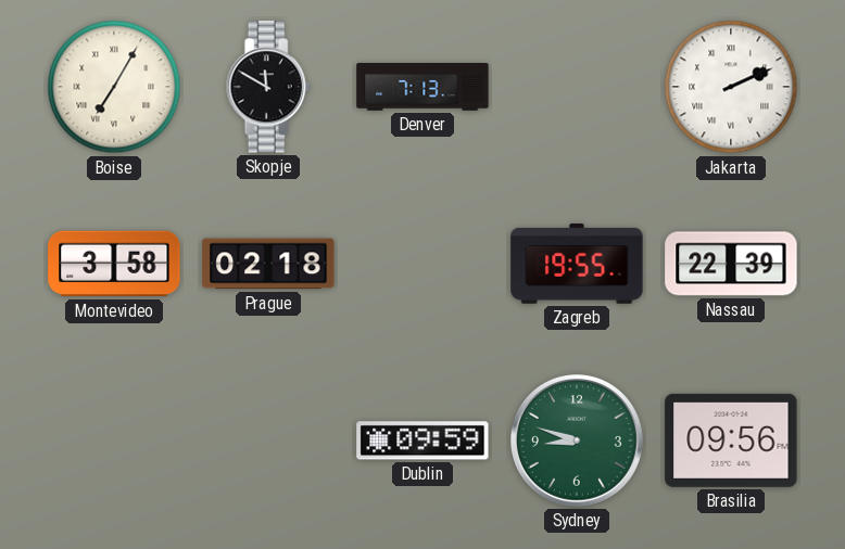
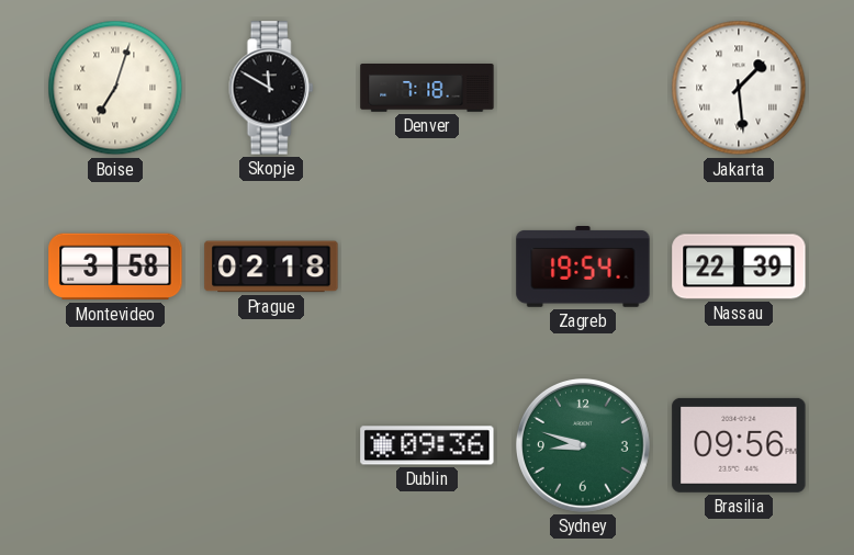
Boise: 7:05 -> 7:03
Denver: 7:13 -> 7:18
Jakarta: 2:11 -> 1:29
Zagreb: 19:55 -> 19:54
Dublin: 09:59 -> 09:36
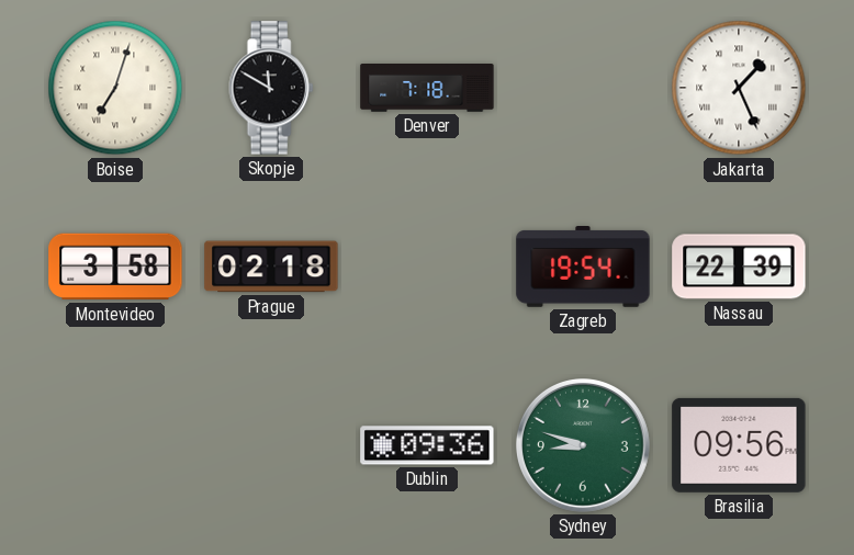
Jakarta: 1:29 -> 1:26
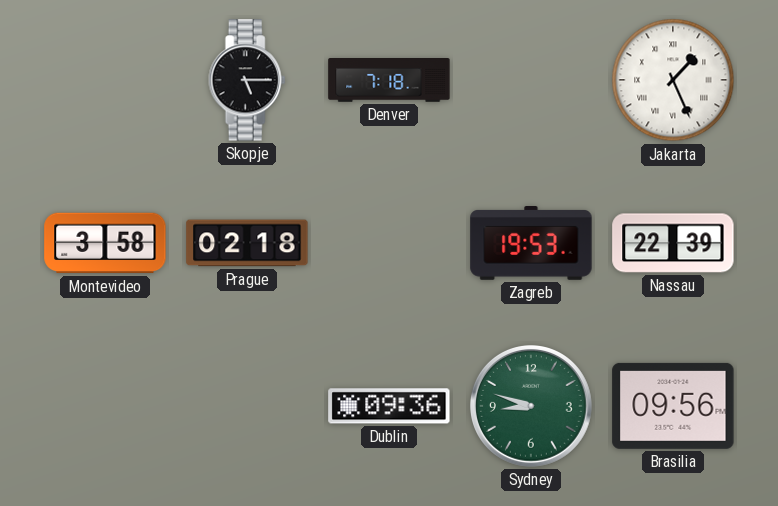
Boise: 7:03 -> none
Skopje: 11:50 -> 5:15
Zagreb: 19:54 -> 19:53
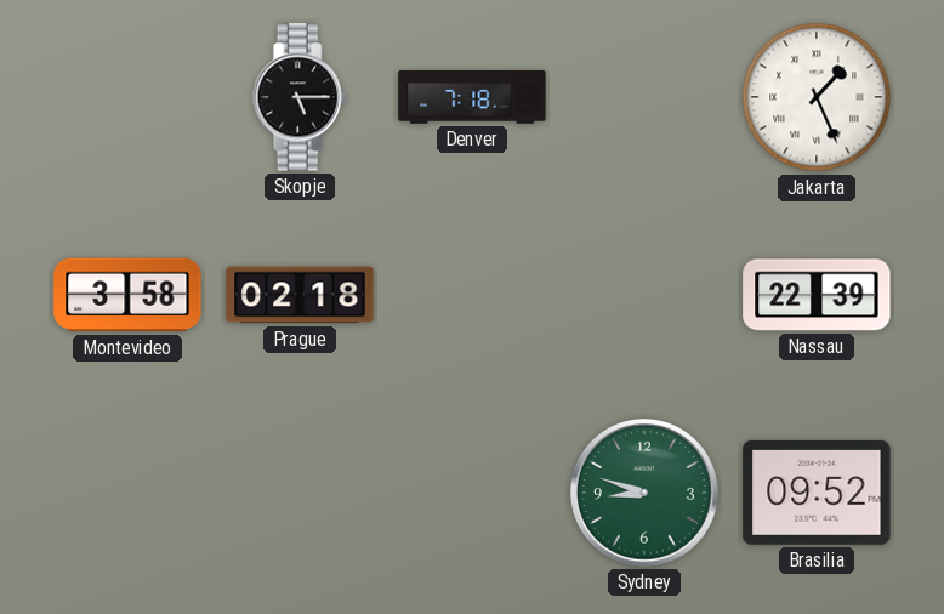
Zagreb: 19:53 -> none
Dublin: 09:36 -> none
Brasilia: 09:56 -> 09:52
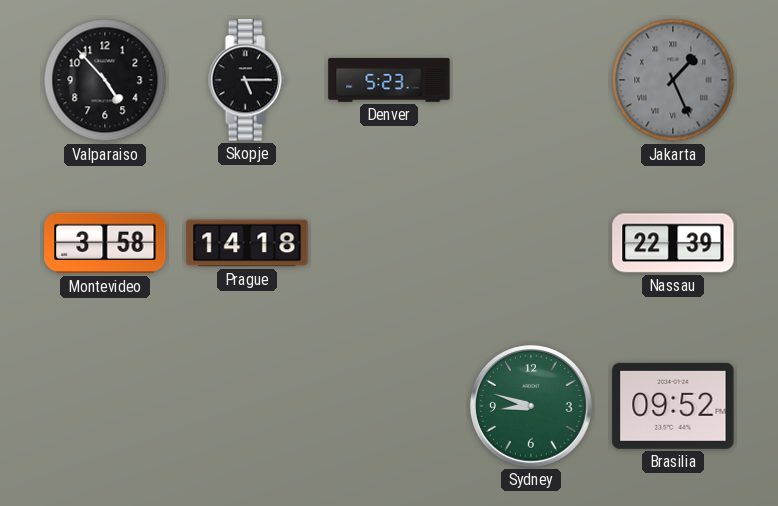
Valparaiso: none -> 4:53
Denver: 7:18 -> 5:23
Jakarta dial: white -> grey
Prague: 02:18 -> 14:18
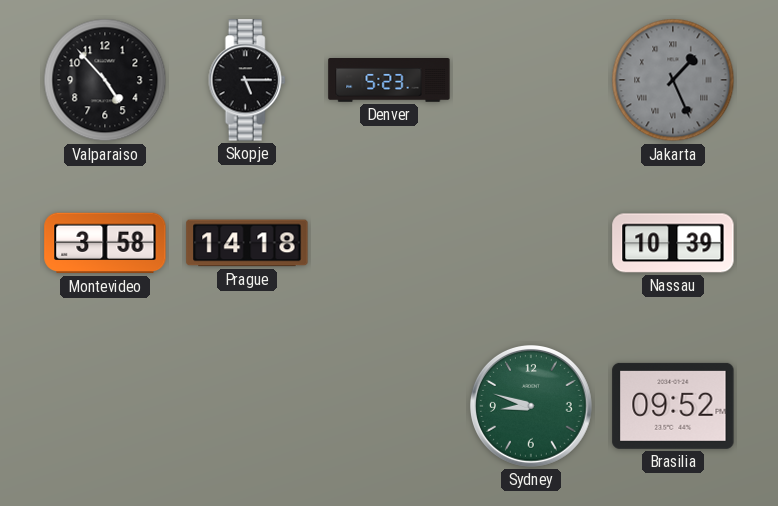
Nassau: 22:39 -> 10:39
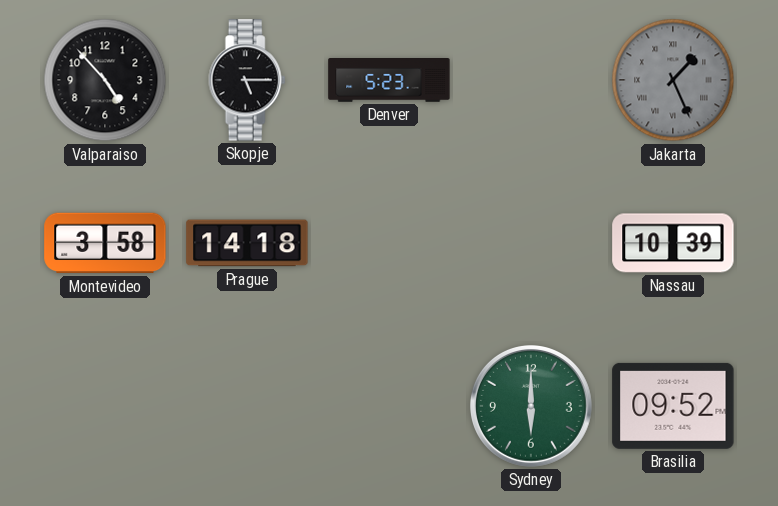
Sydney: 8:48 -> 6:00
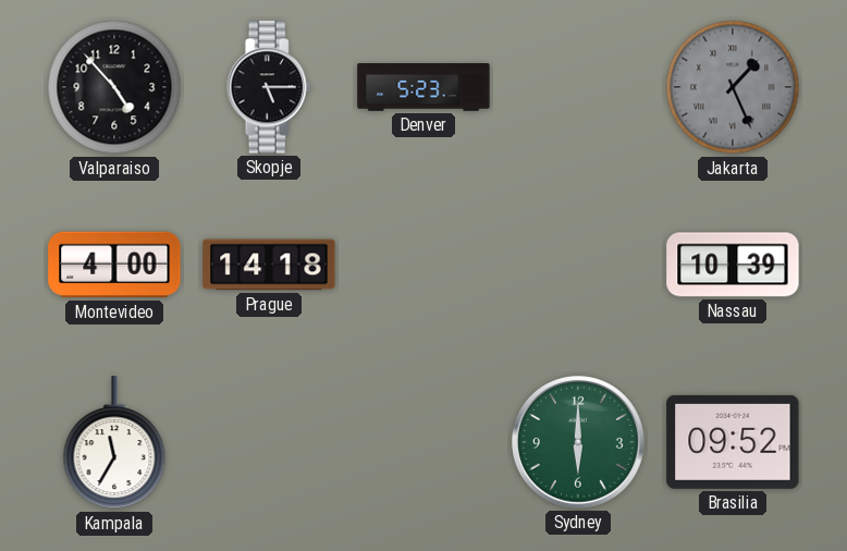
Montevideo: 3:58 -> 4:00
Kampala: none -> 11:35
